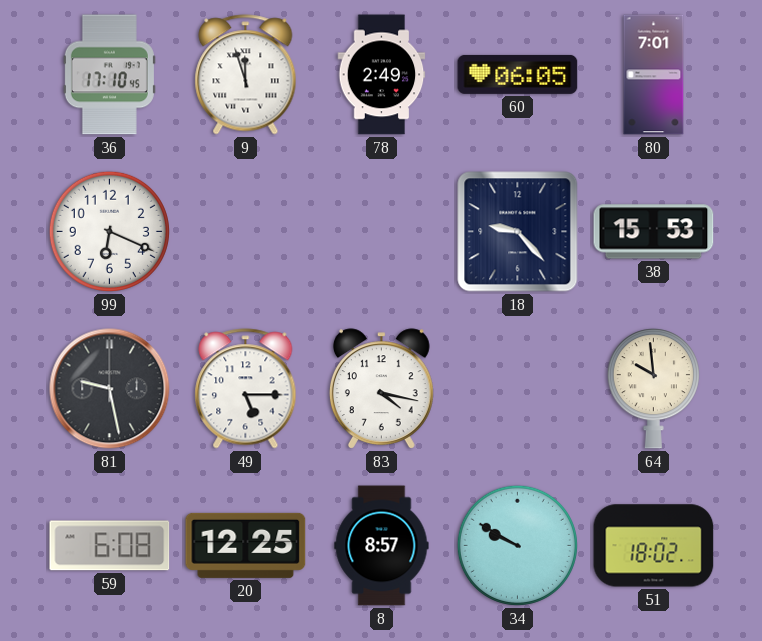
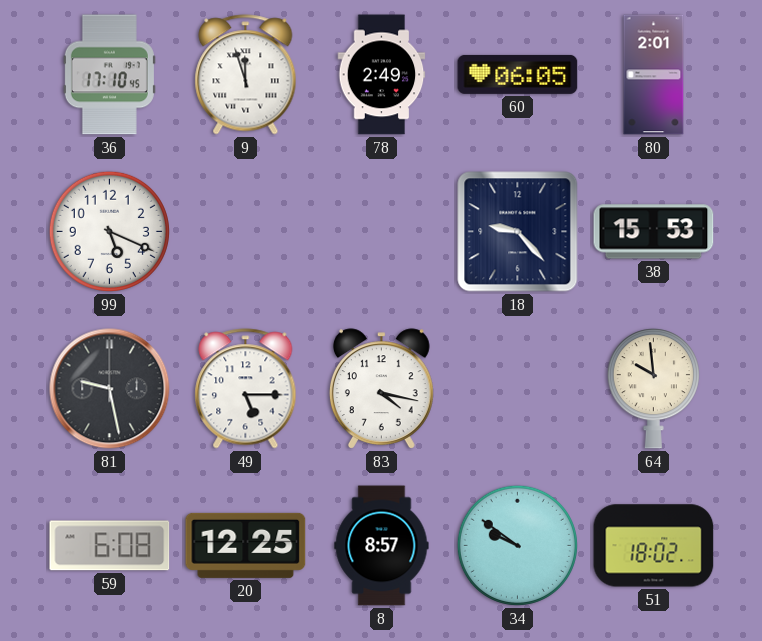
80: 7:01 -> 2:01
99: 6:19 -> 5:19
34: 9:50 -> 9:51
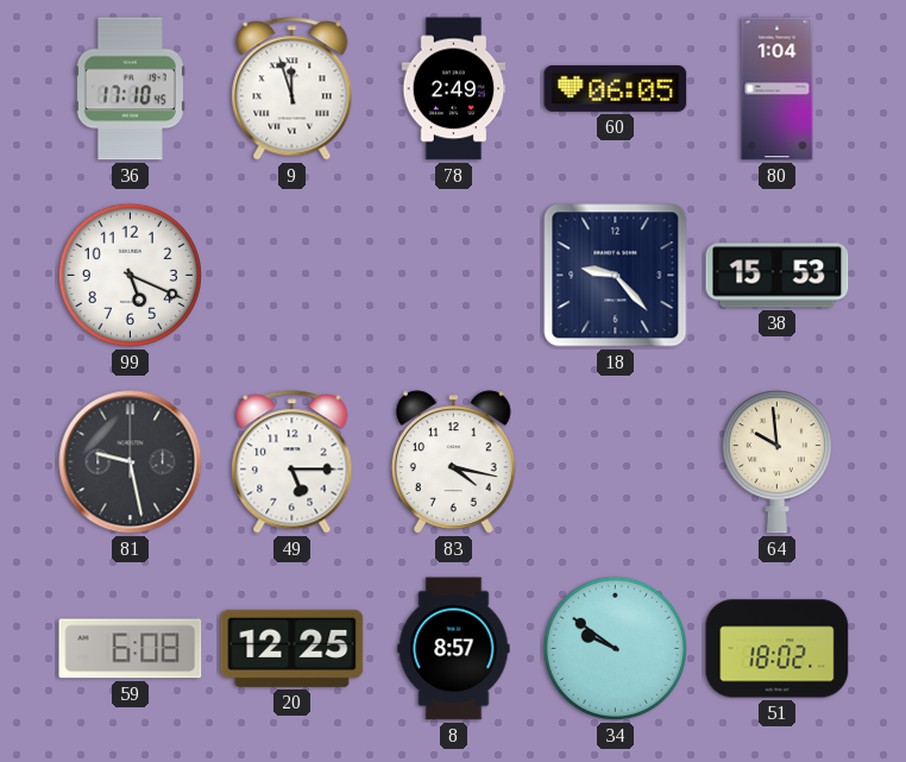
80: 2:01 -> 1:04
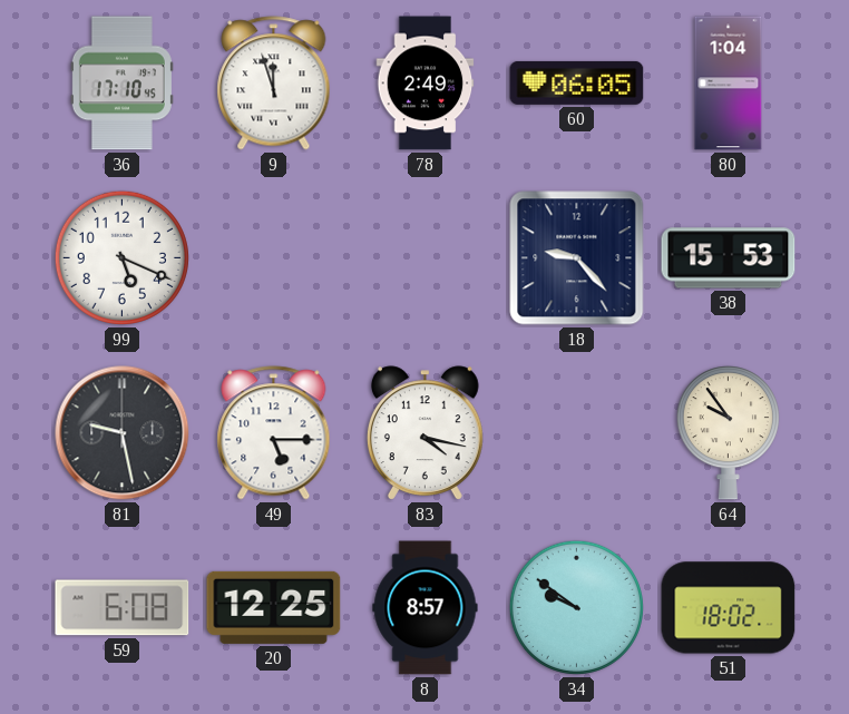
64: 9:59 -> 9:54
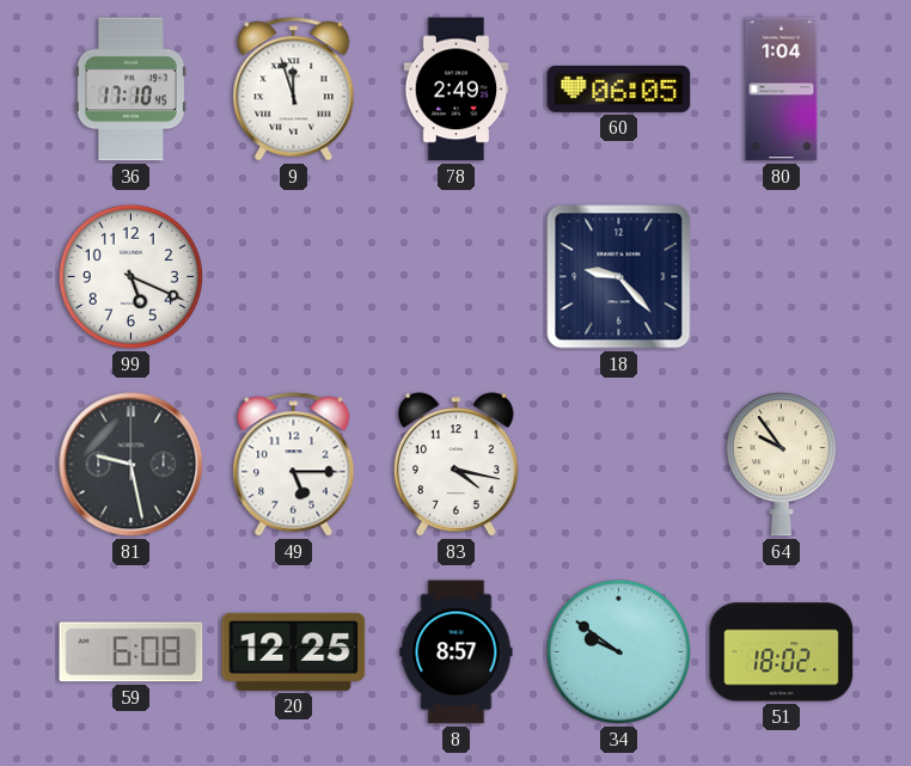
38: 15:53 -> none
